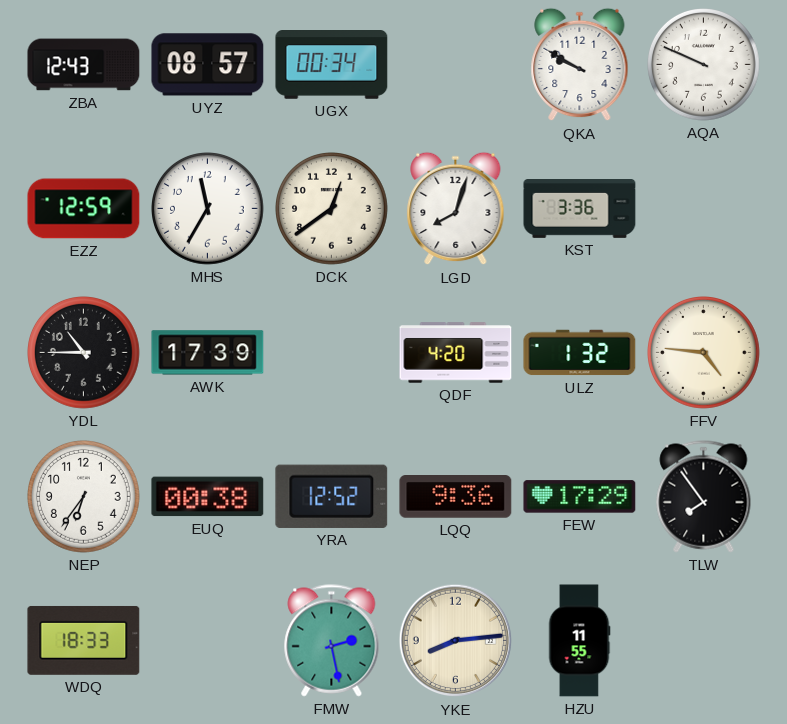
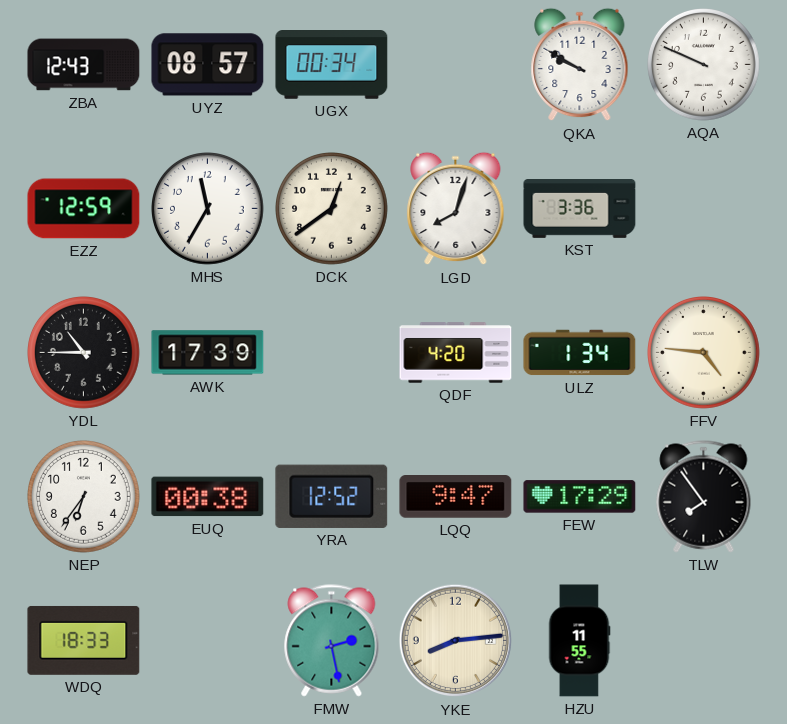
ULZ: 1:32 -> 1:34
LQQ: 9:36 -> 9:47
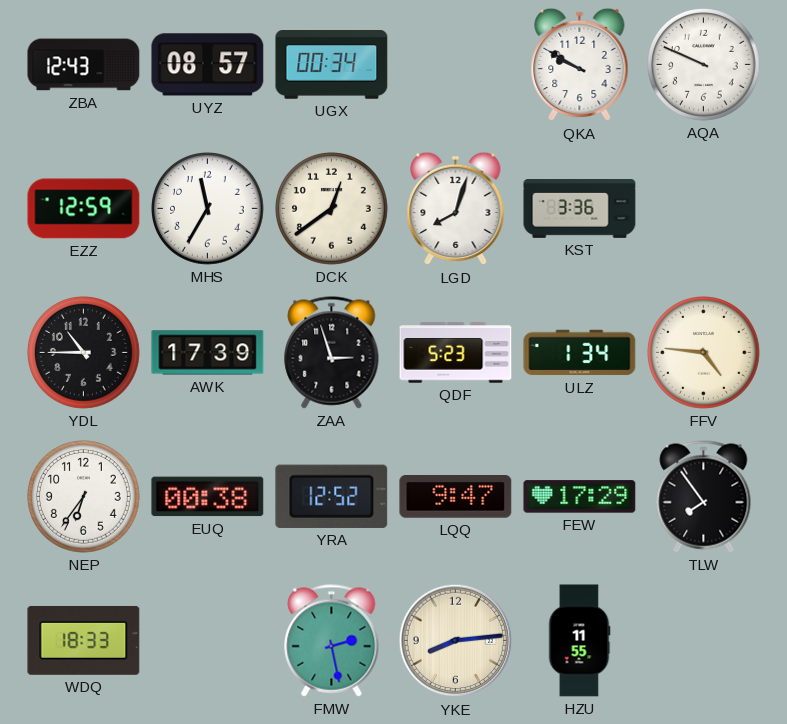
ZAA: none -> 2:57
QDF: 4:20 -> 5:23
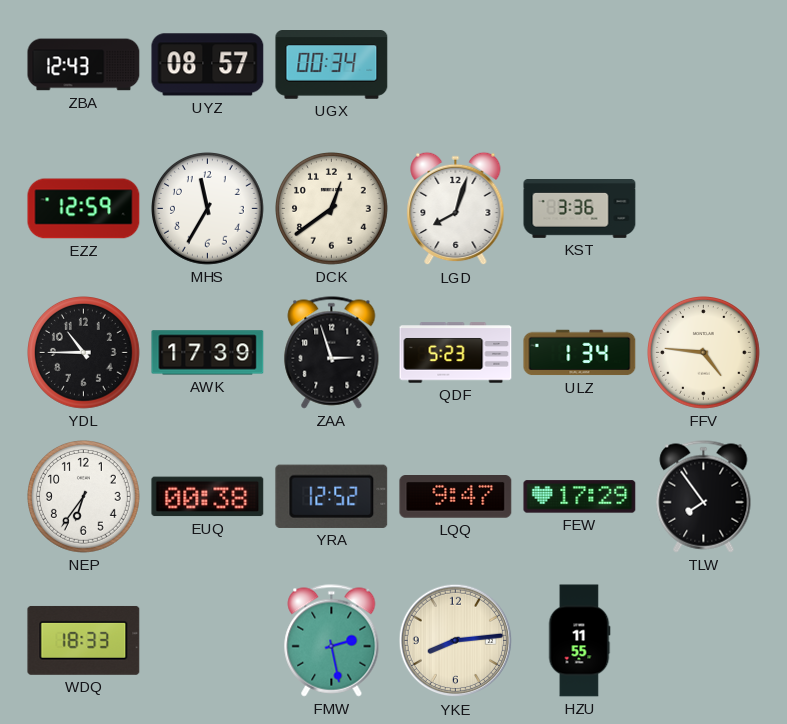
QKA: 9:50 -> none
AQA: 9:49 -> none
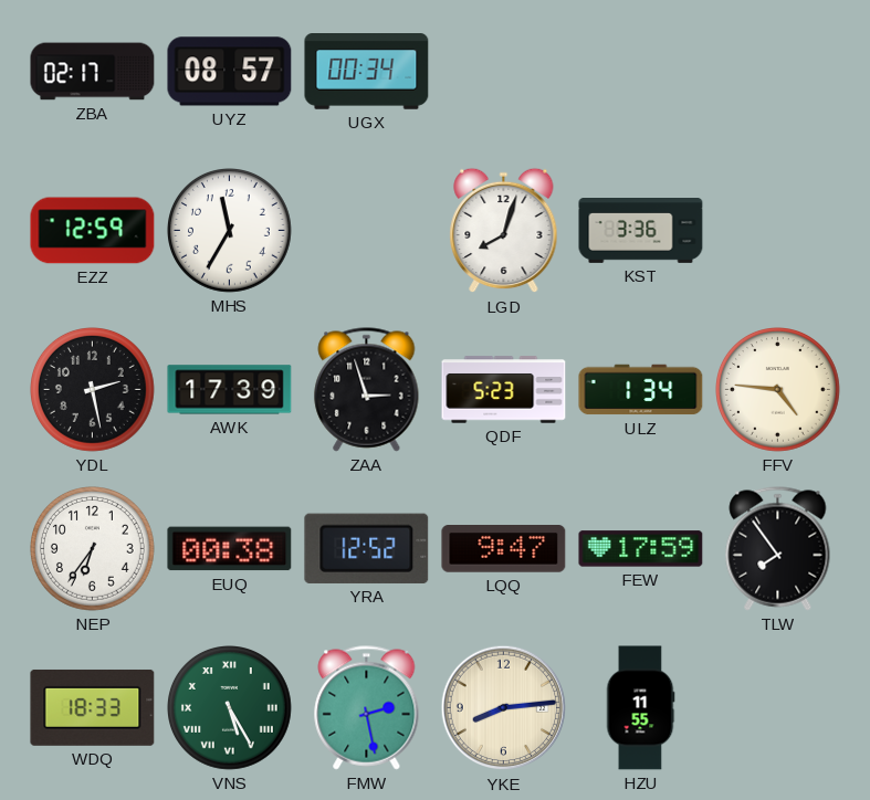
ZBA: 12:43 -> 02:17
DCK: 12:39 -> none
YDL: 10:45 -> 2:28
FEW: 17:29 -> 17:59
VNS: none -> 5:25
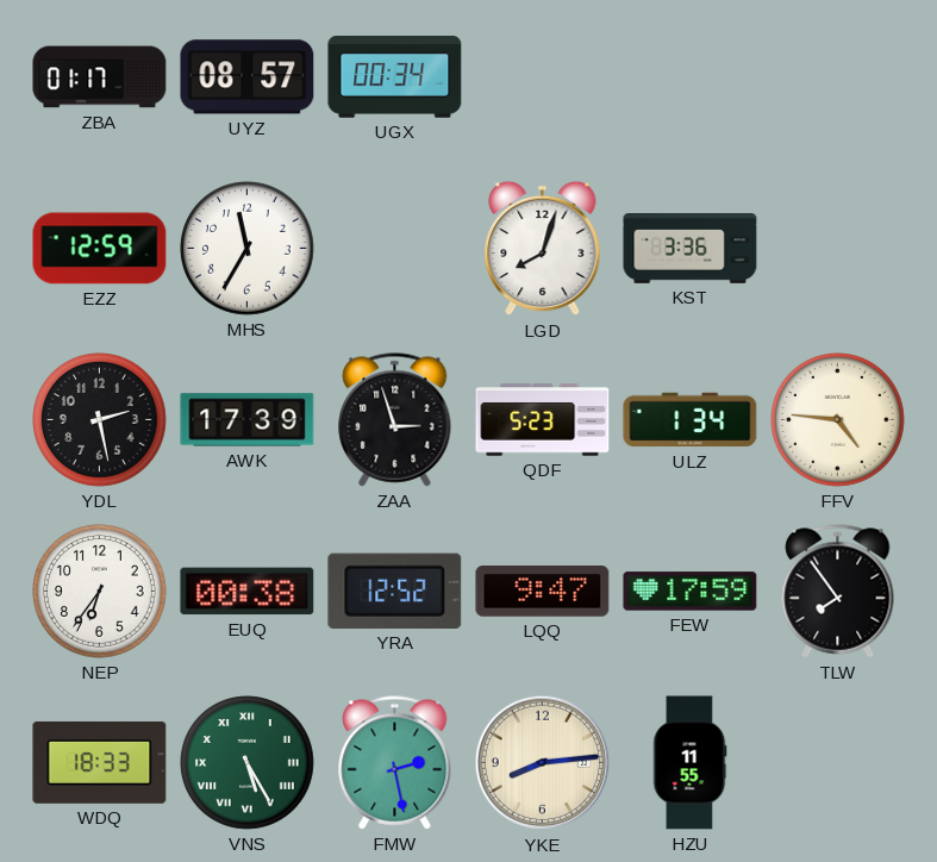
ZBA: 02:17 -> 01:17
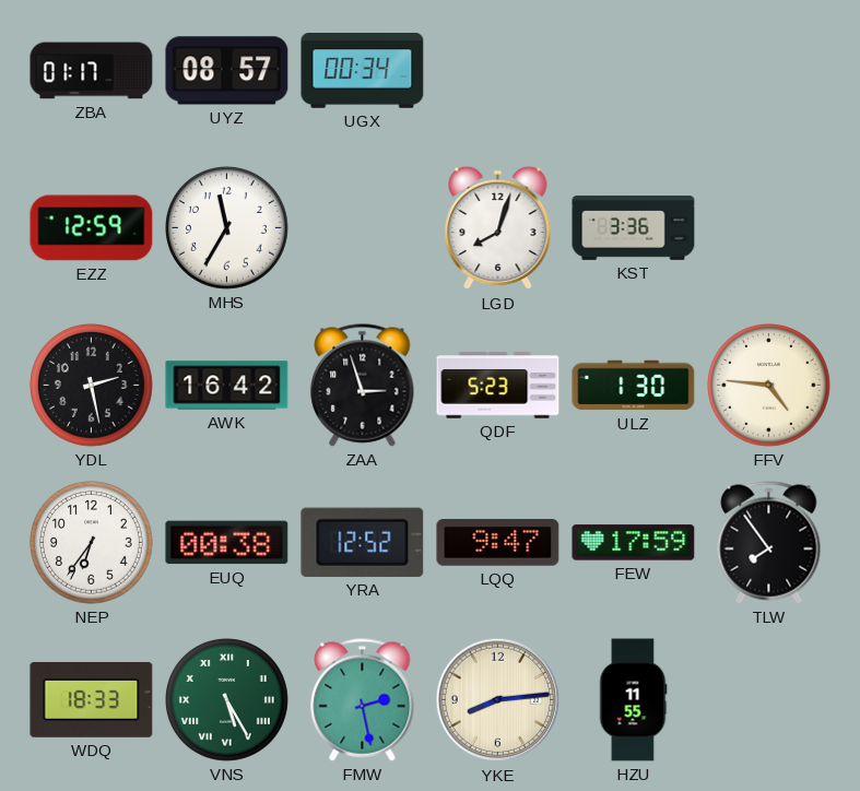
AWK: 17:39 -> 16:42
ULZ: 1:34 -> 1:30
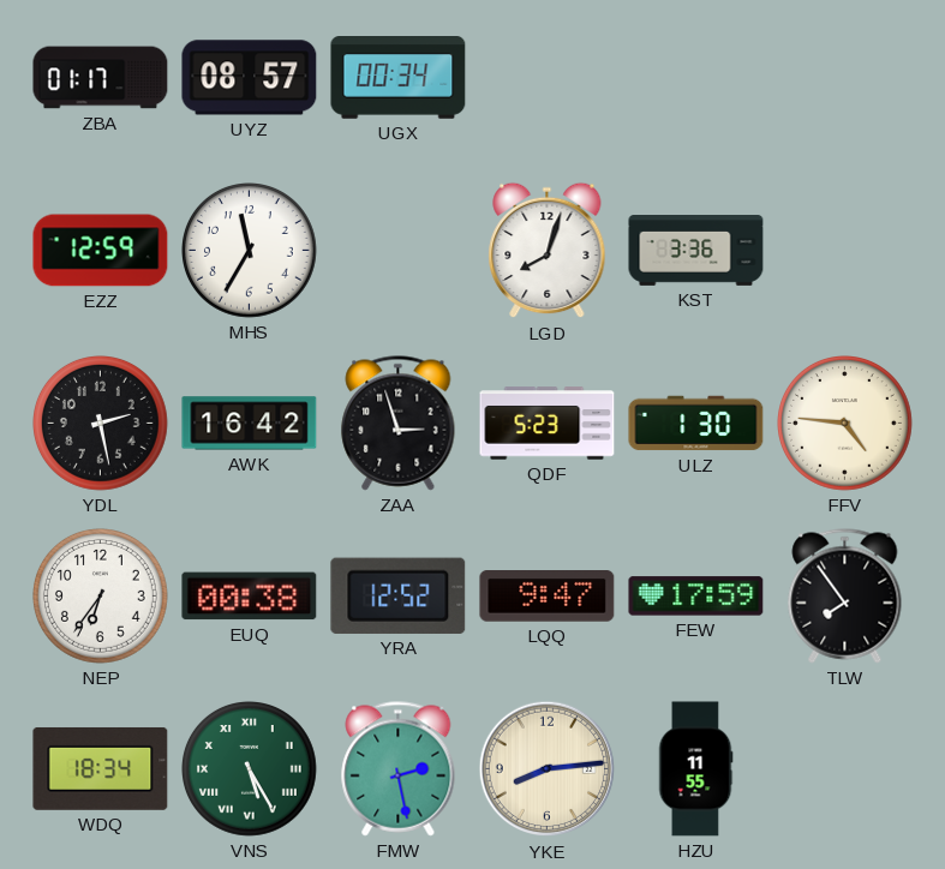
WDQ: 18:33 -> 18:34
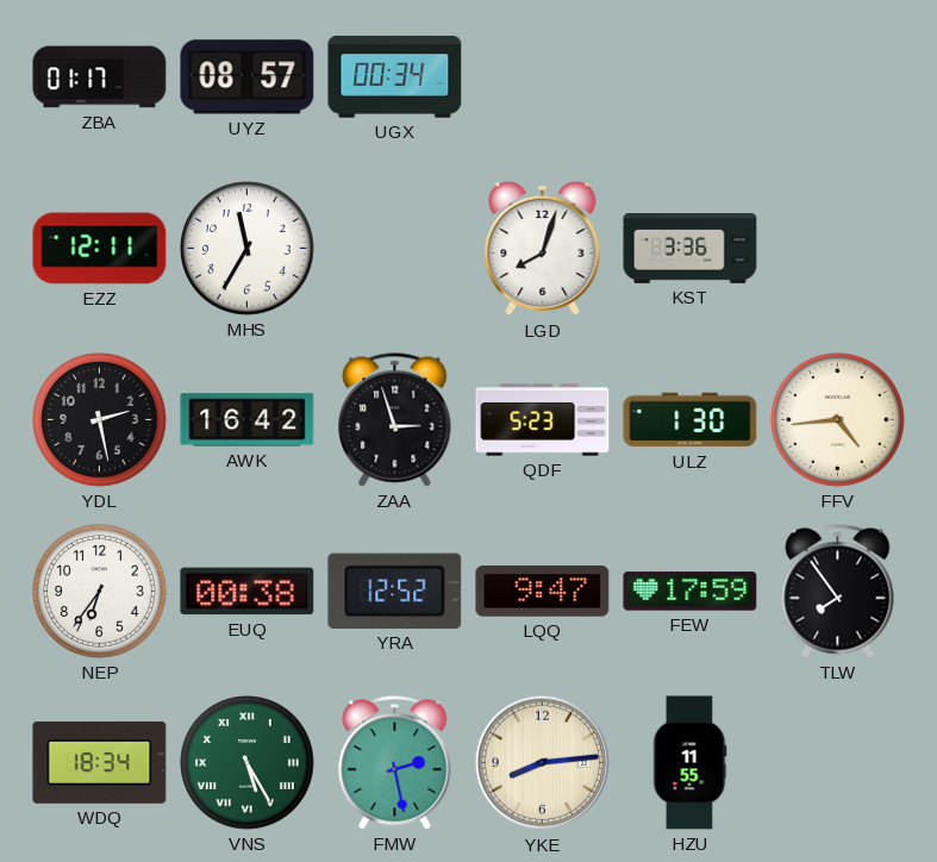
EZZ: 12:59 -> 12:11
FFV: 4:46 -> 4:44
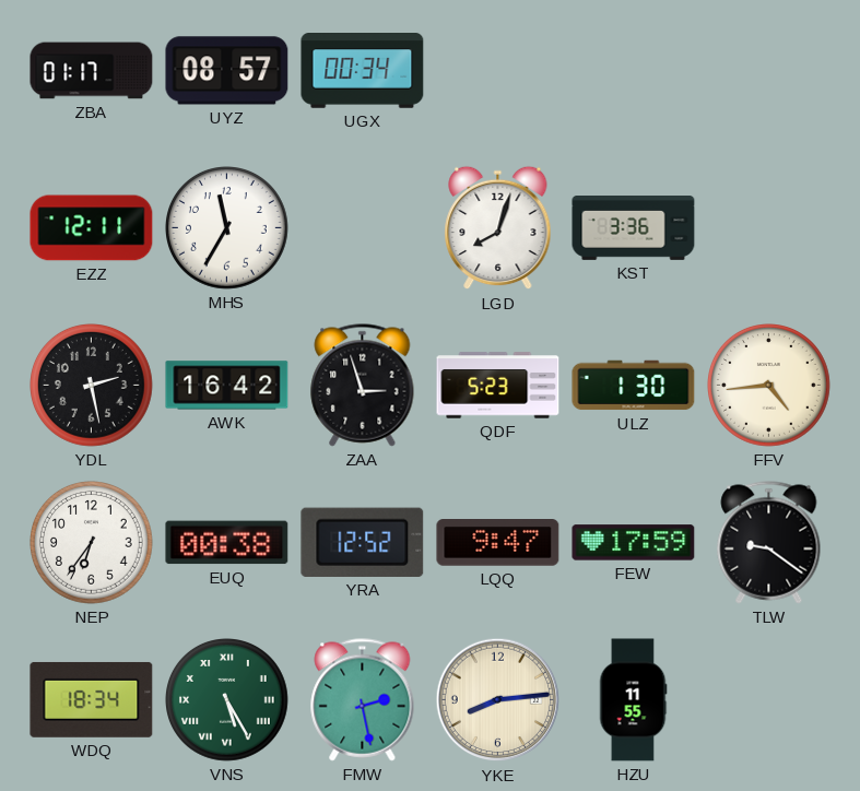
TLW: 7:54 -> 9:21
